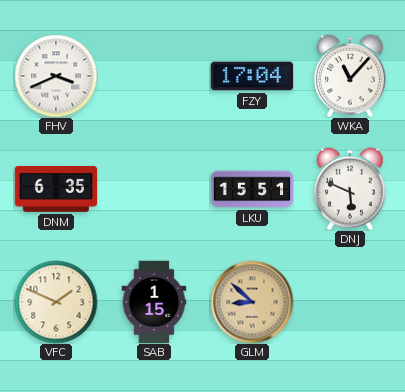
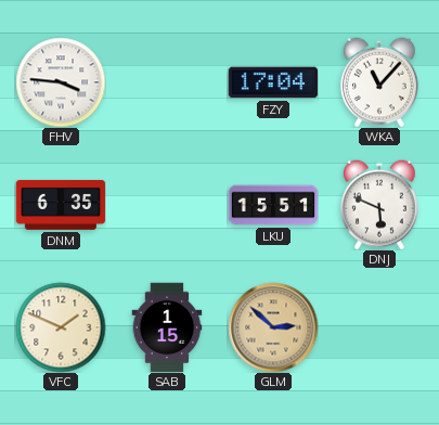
FHV: 3:41 -> 3:46
GLM: 8:52 -> 2:52
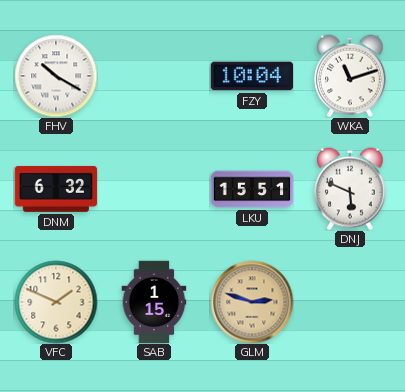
FHV: 3:46 -> 10:20
FZY: 17:04 -> 10:04
WKA: 11:07 -> 11:12
DNM: 6:35 -> 6:32
GLM: 2:52 -> 2:48
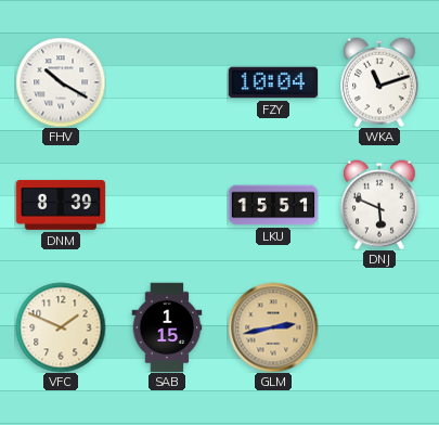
DNM: 6:32 -> 8:39
GLM: 2:48 -> 2:43
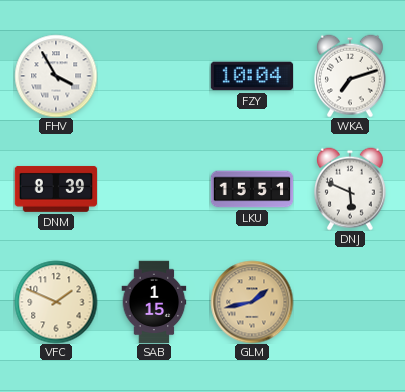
FHV: 10:20 -> 3:55
WKA: 11:12 -> 7:12
GLM: 2:43 -> 1:43
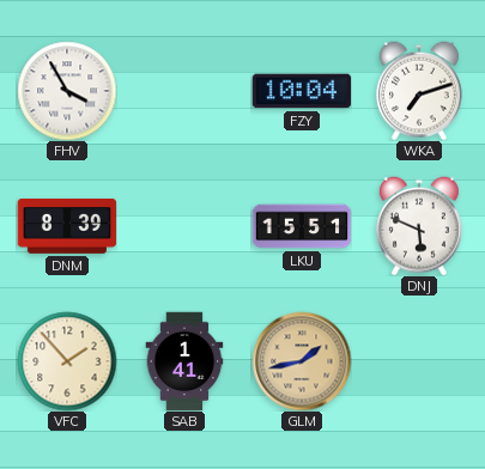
VFC: 1:49 -> 1:53
SAB: 1:15 -> 1:41
